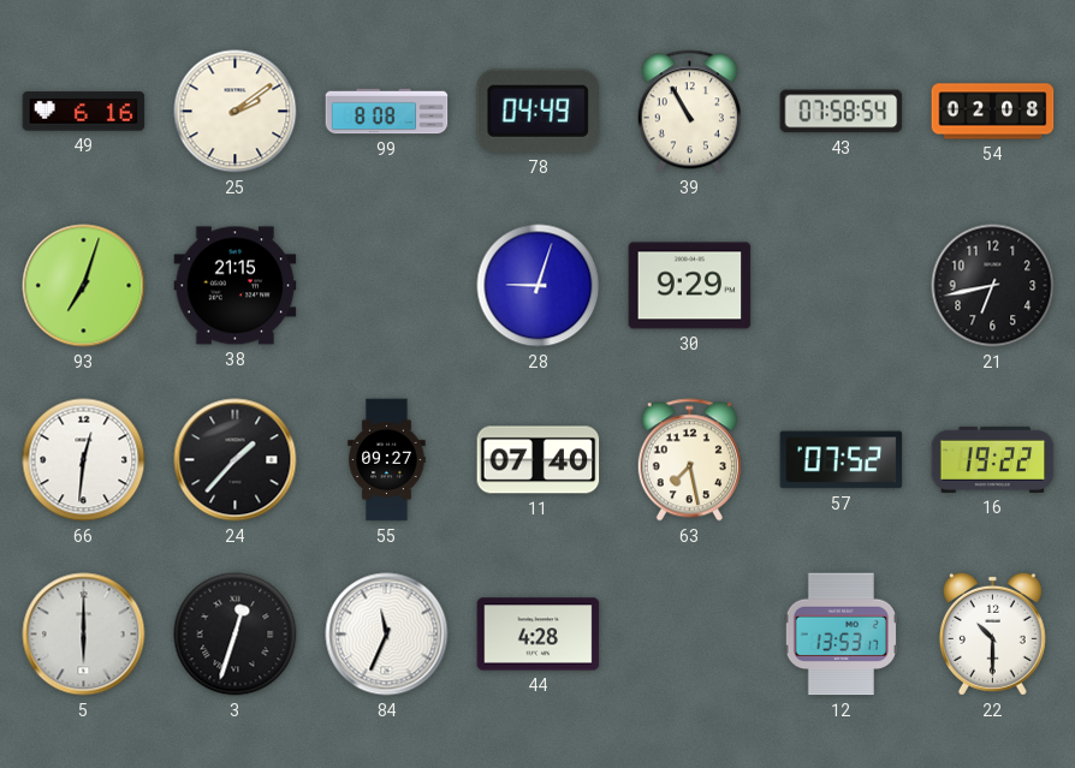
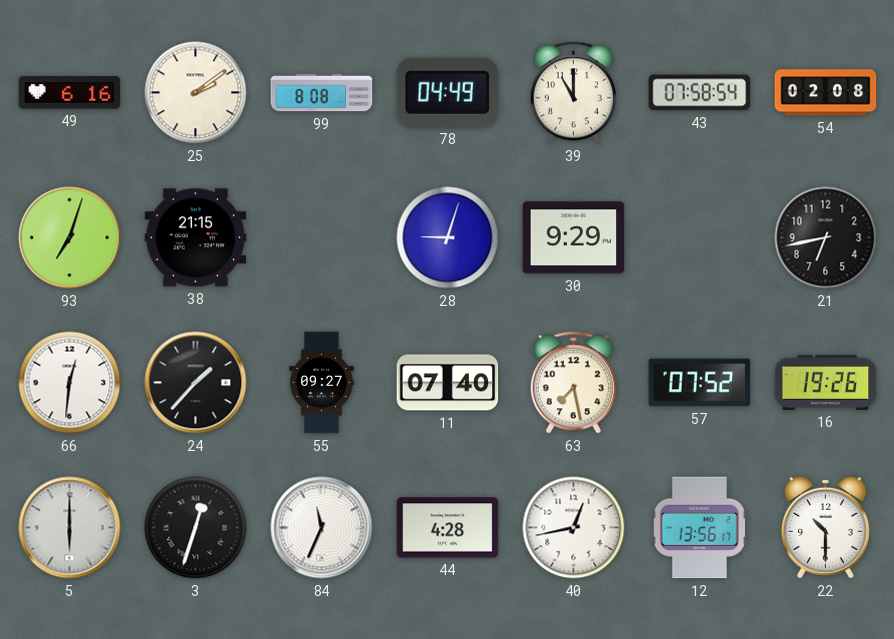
39: 10:55 -> 11:00
16: 19:22 -> 19:26
40: none -> 12:43
12: 13:53 -> 13:56
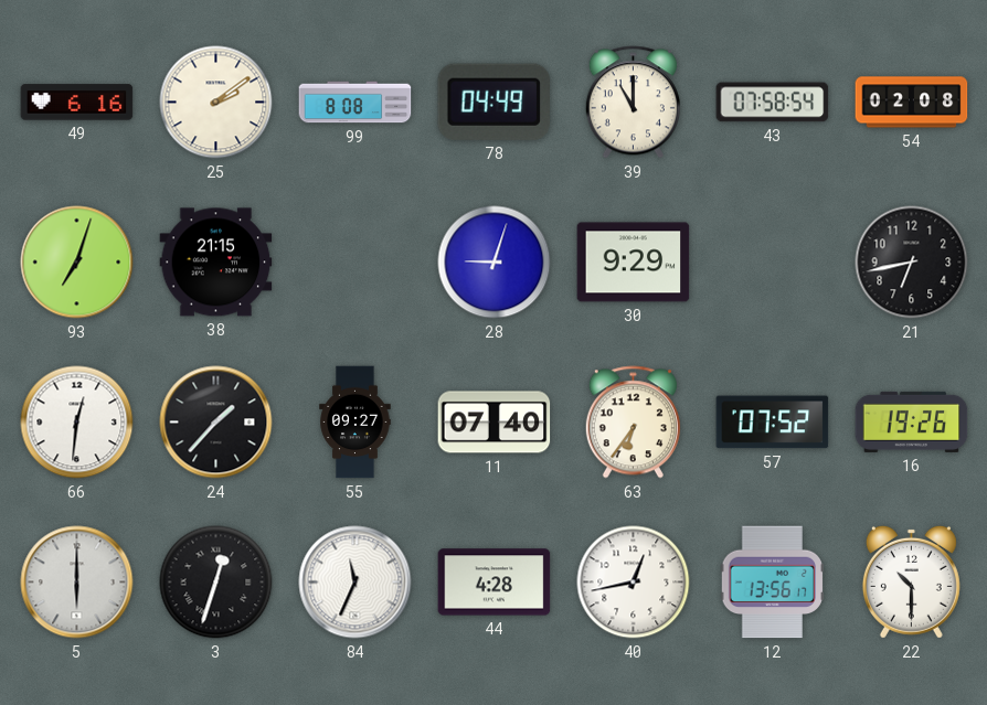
63: 7:28 -> 6:36
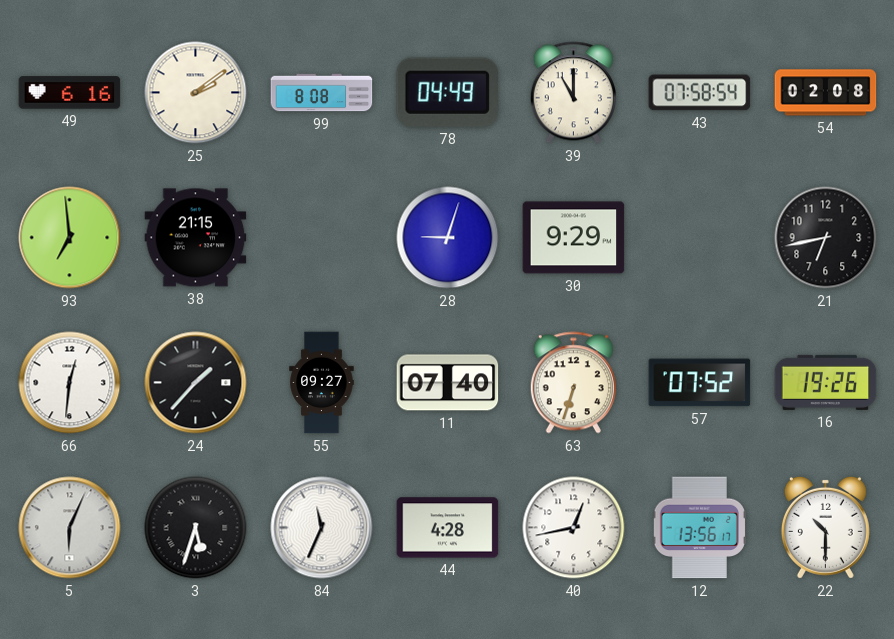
93: 7:03 -> 6:59
63: 6:36 -> 6:33
5: 6:00 -> 6:04
3: 12:33 -> 5:33
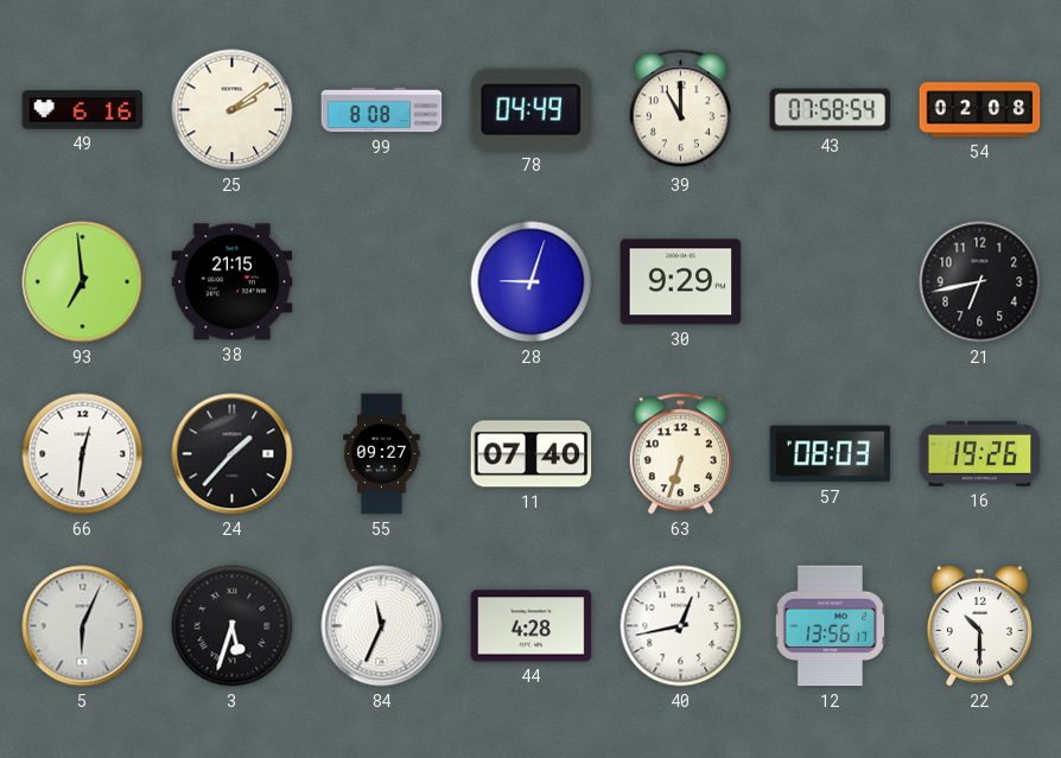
57: 07:52 -> 08:03
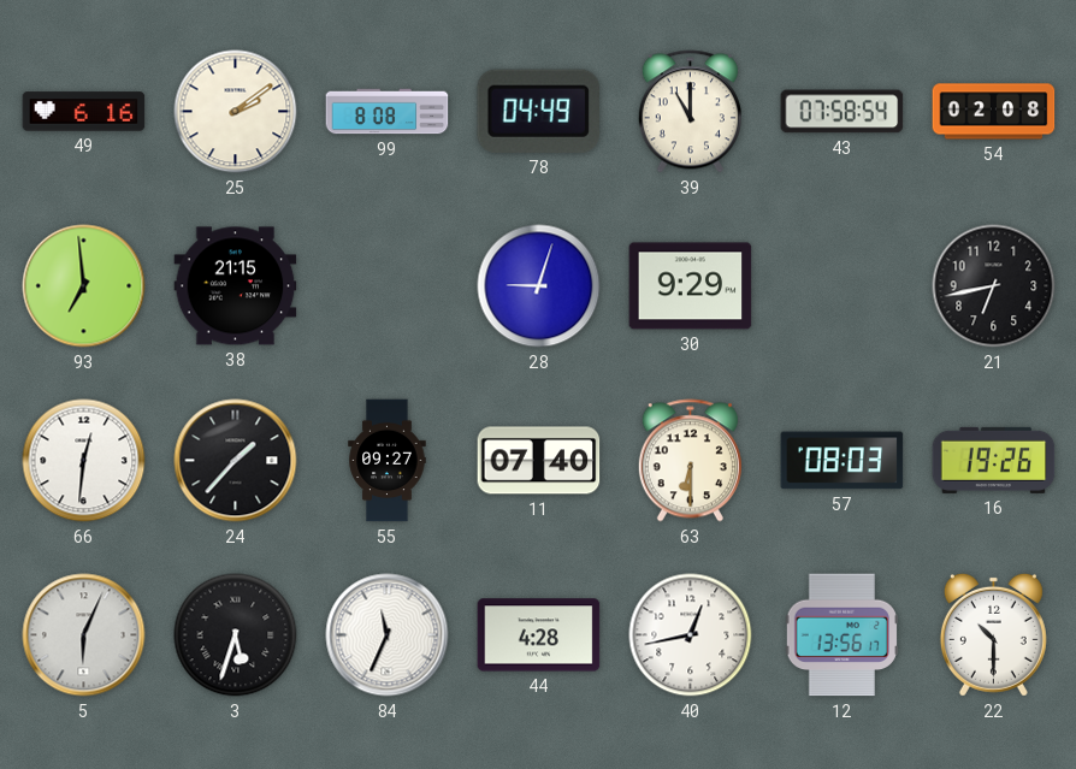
63: 6:33 -> 6:30
